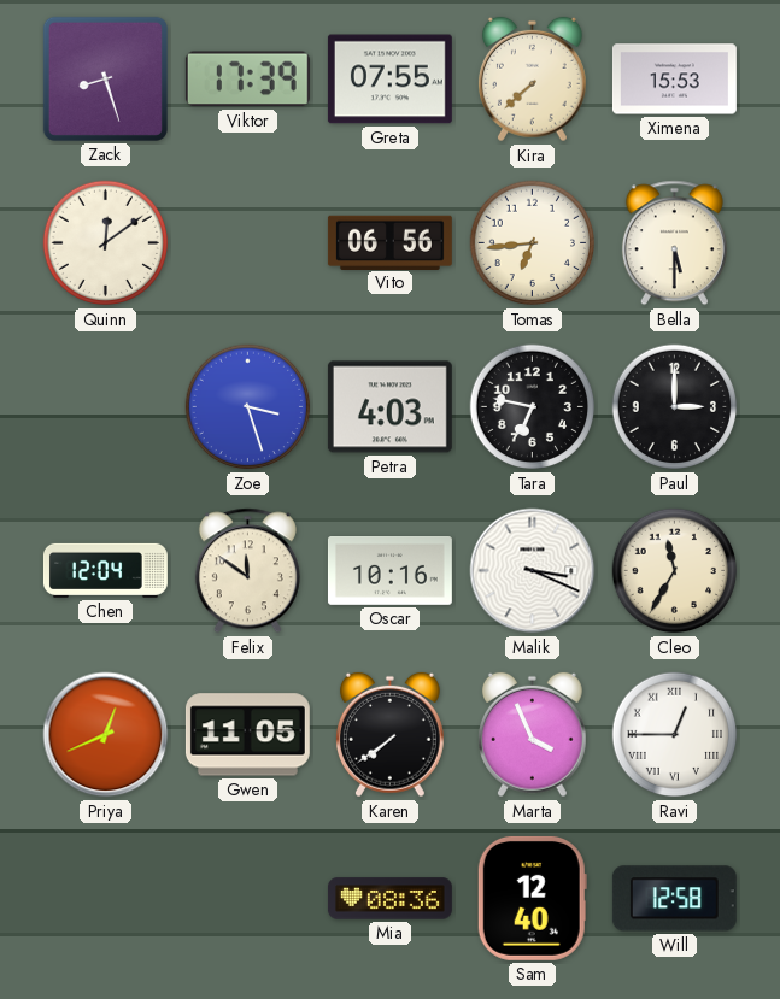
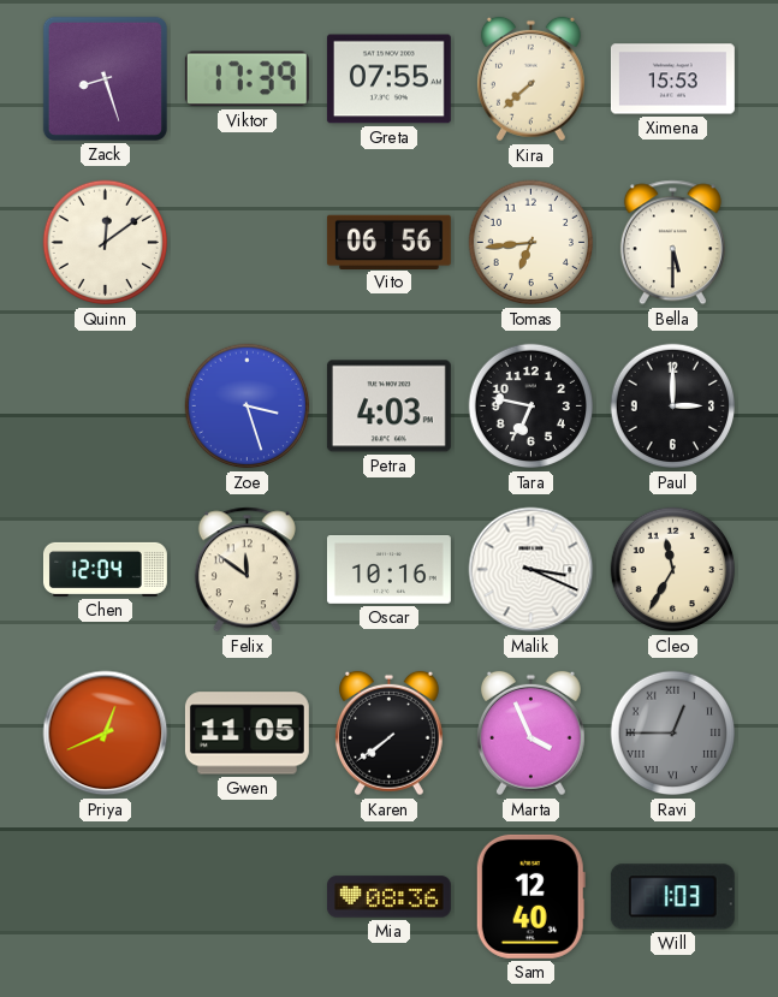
Ravi dial: white -> grey
Will: 12:58 -> 1:03
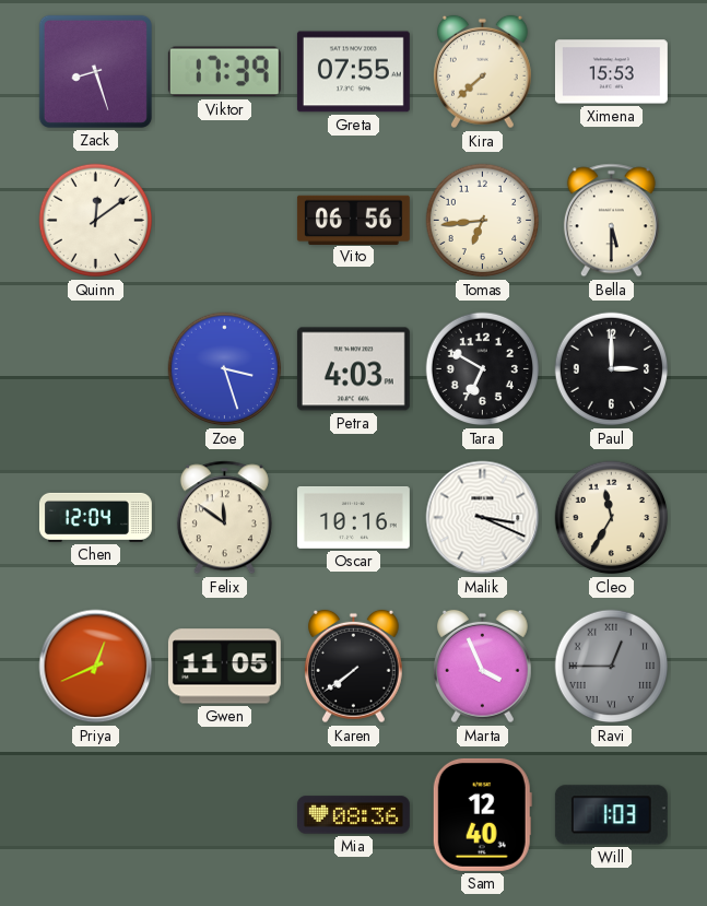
Tara: 6:47 -> 6:50
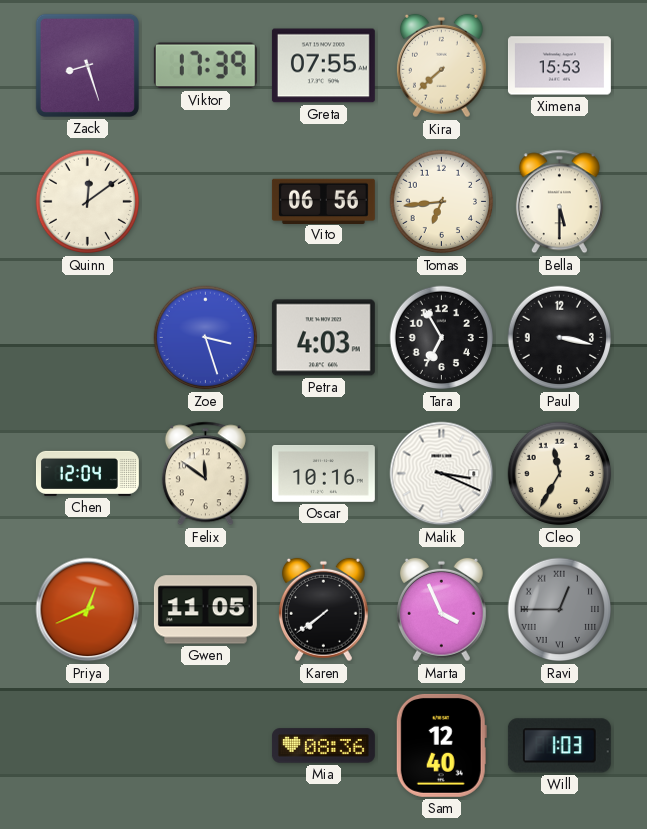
Tara: 6:50 -> 6:55
Paul: 3:00 -> 3:17
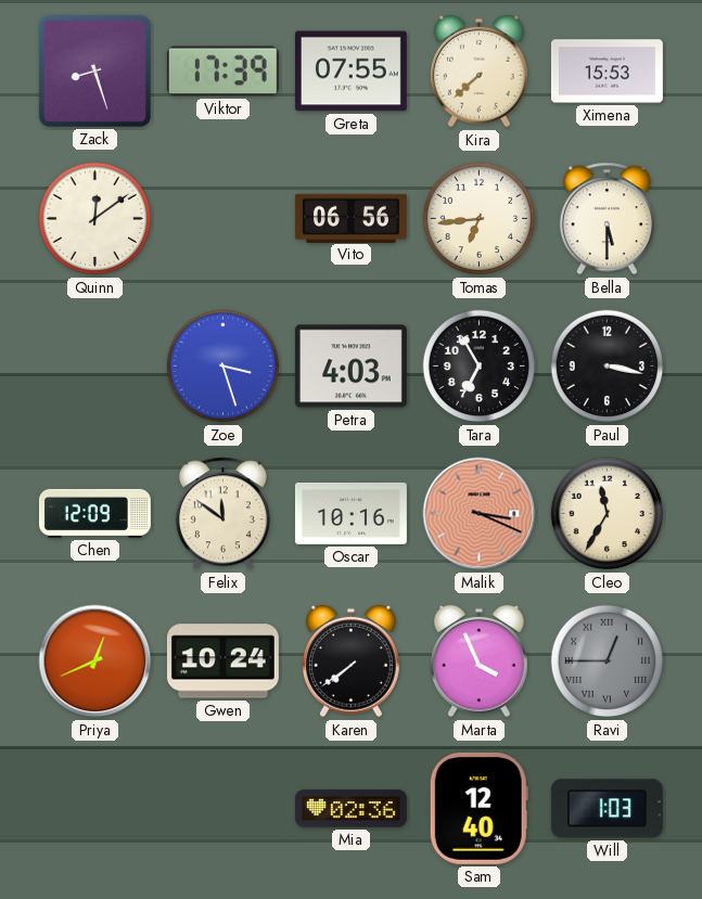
Chen: 12:04 -> 12:09
Malik dial: white -> salmon
Gwen: 11:05 -> 10:24
Mia: 08:36 -> 02:36
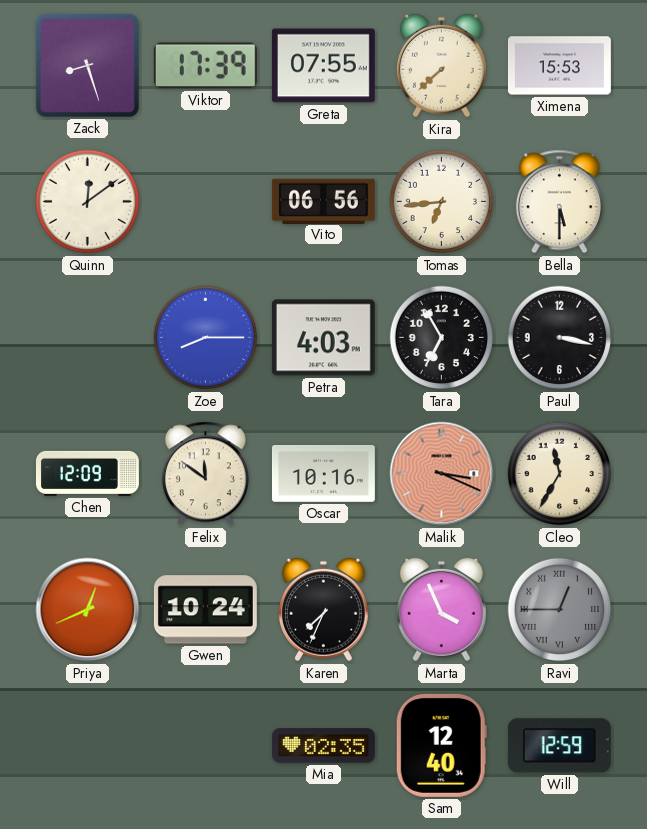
Zoe: 3:27 -> 8:15
Karen: 7:39 -> 7:34
Mia: 02:36 -> 02:35
Will: 1:03 -> 12:59
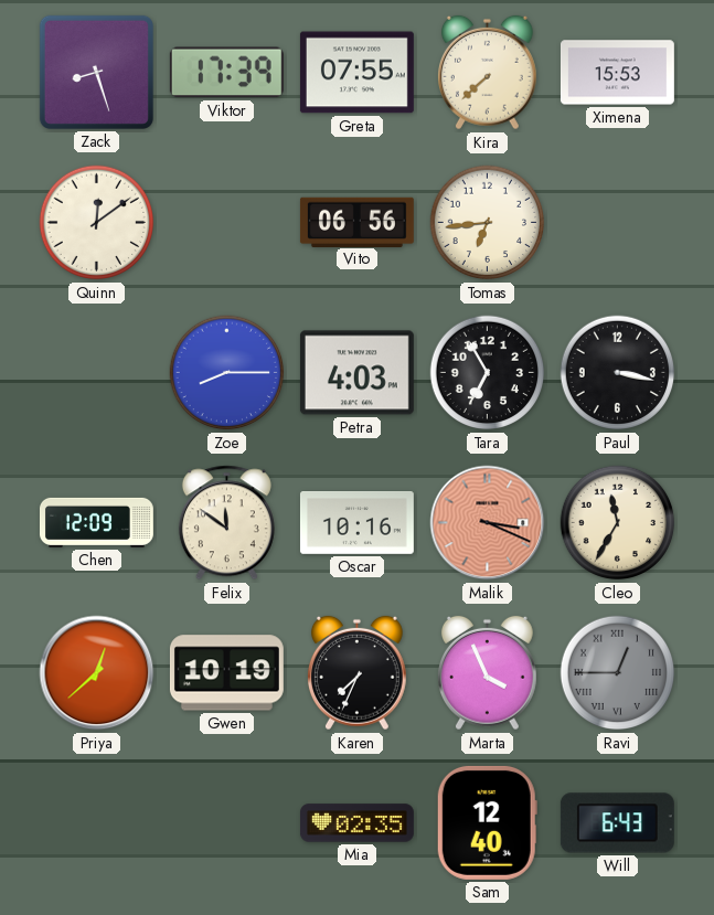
Bella: 5:30 -> none
Priya: 12:41 -> 12:38
Gwen: 10:24 -> 10:19
Will: 12:59 -> 6:43
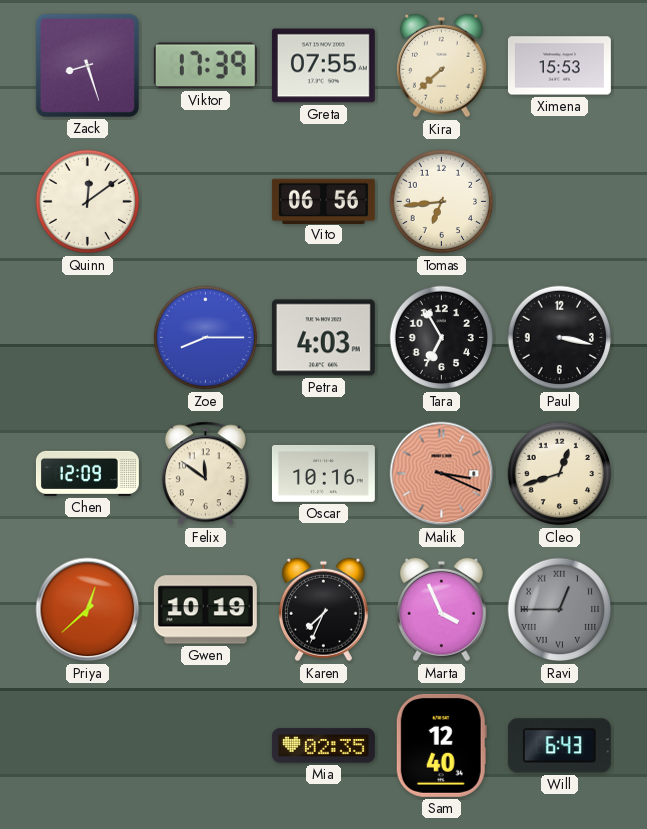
Cleo: 11:35 -> 12:42
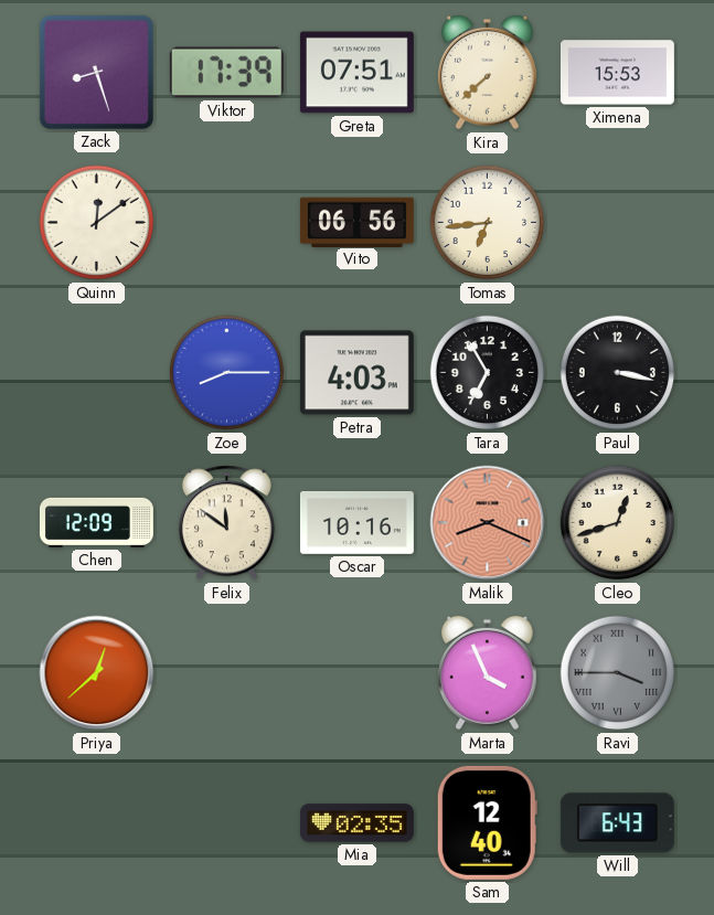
Greta: 07:55 -> 07:51
Malik: 3:19 -> 8:19
Gwen: 10:19 -> none
Karen: 7:34 -> none
Ravi: 12:45 -> 3:45
